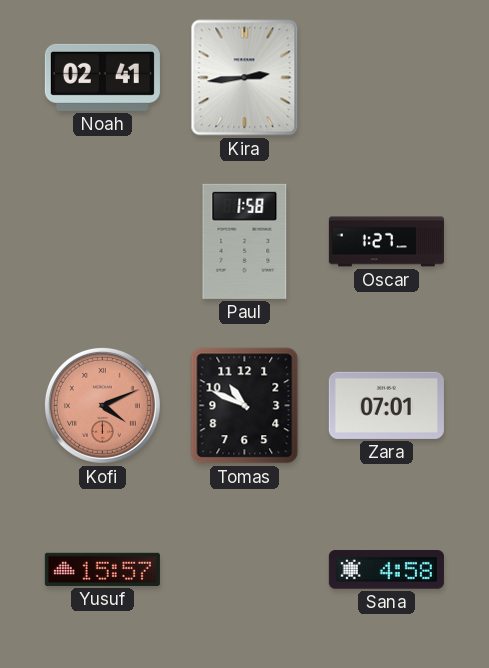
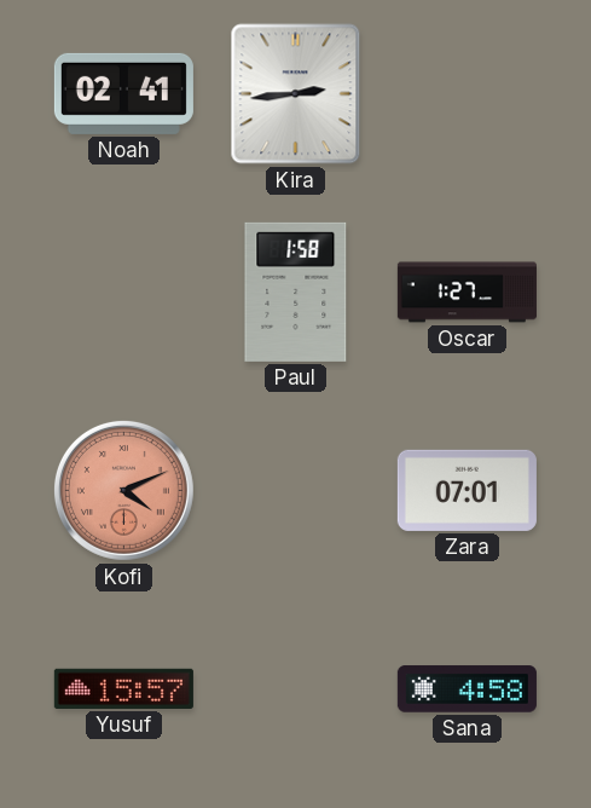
Tomas: 10:49 -> none
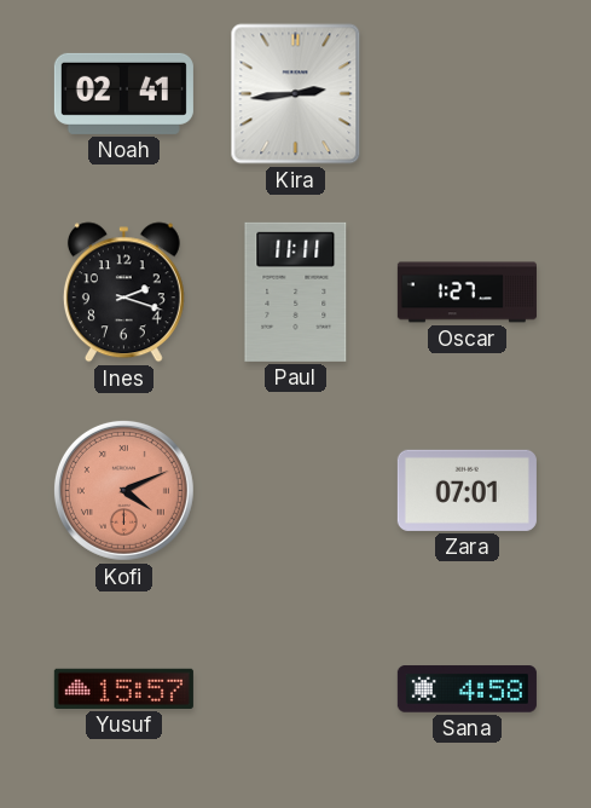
Ines: none -> 2:18
Paul: 1:58 -> 11:11
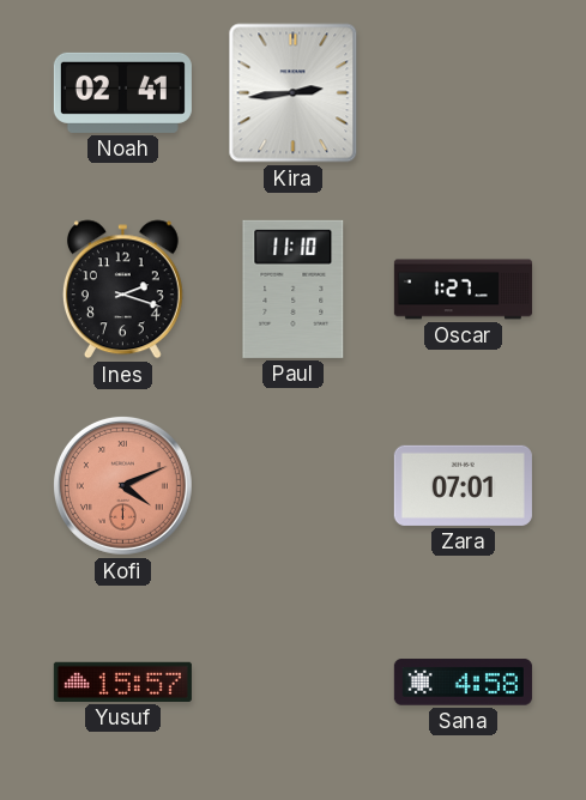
Paul: 11:11 -> 11:10
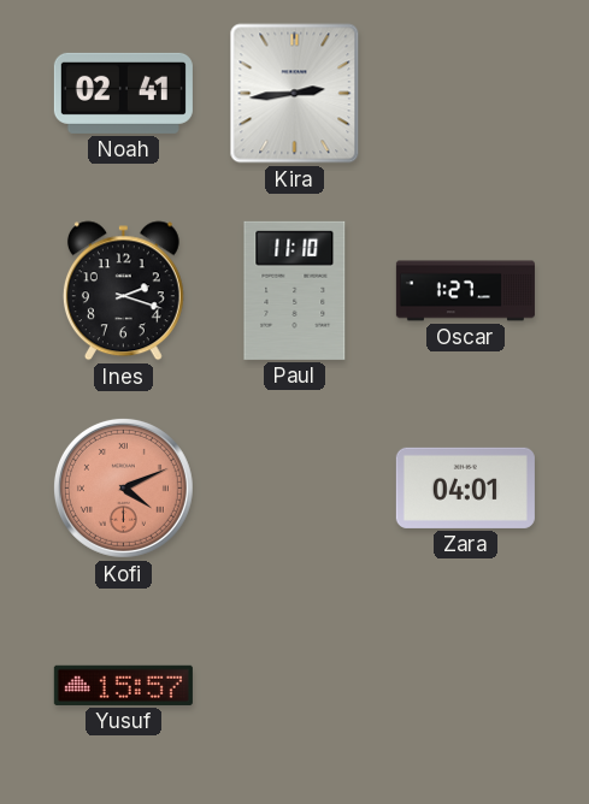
Zara: 07:01 -> 04:01
Sana: 4:58 -> none
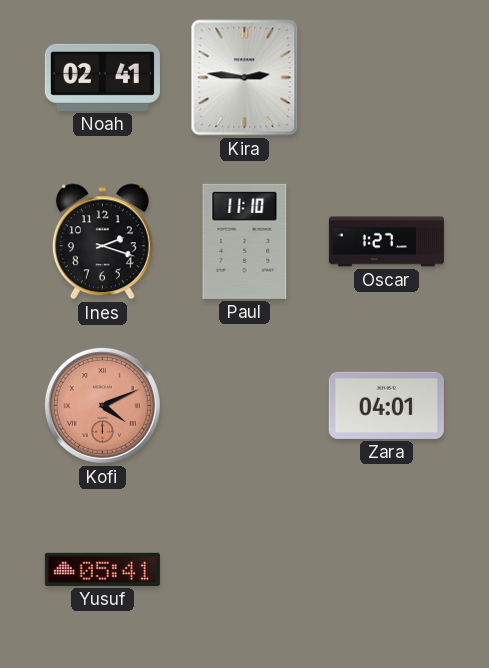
Kira: 2:44 -> 2:46
Yusuf: 15:57 -> 05:41
